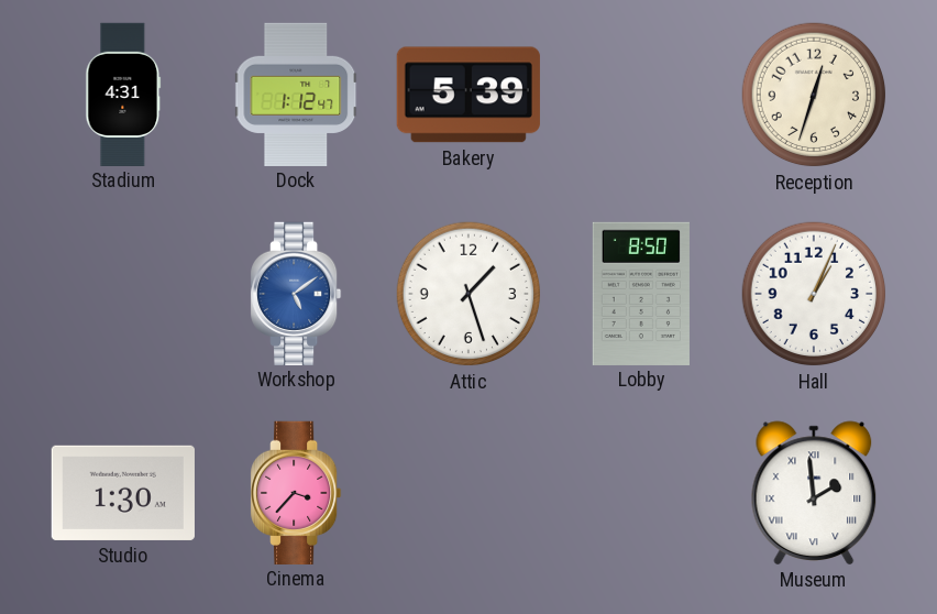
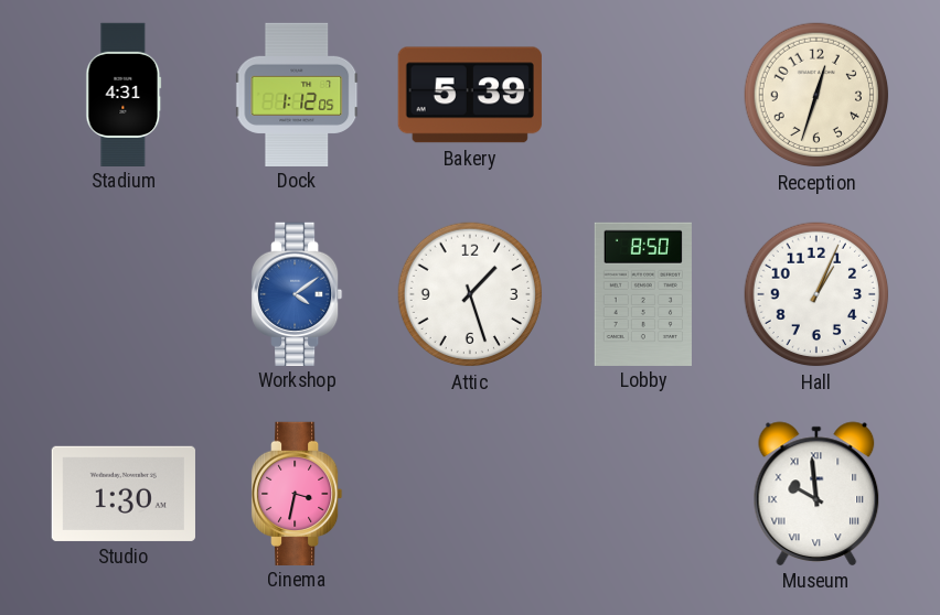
Dock: 1:12:47 -> 1:12:05
Workshop: 5:09 -> 4:09
Cinema: 3:37 -> 3:32
Museum: 1:59 -> 9:59
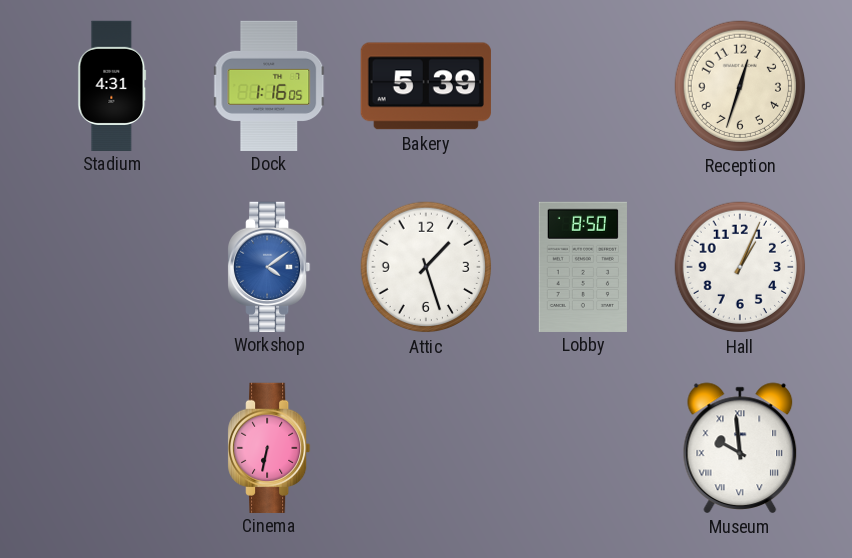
Dock: 1:12 -> 1:16
Studio: 1:30 -> none
Cinema: 3:32 -> 6:32
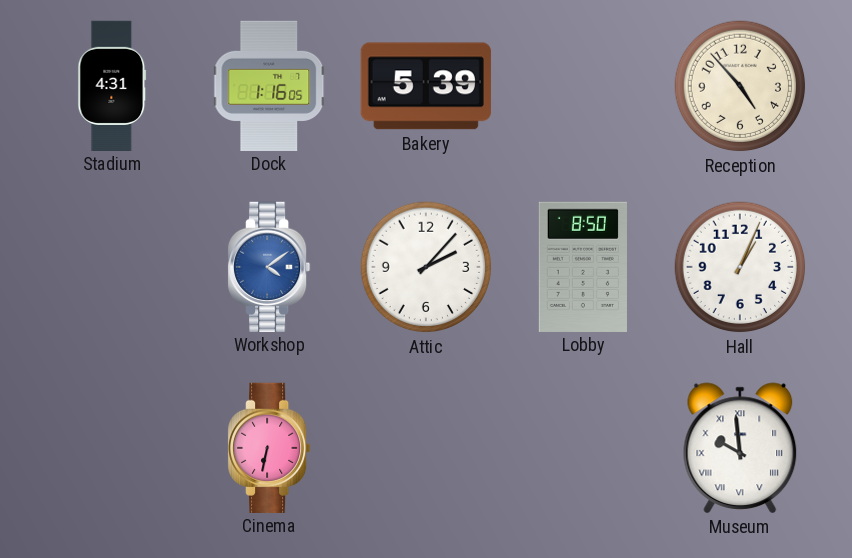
Reception: 12:33 -> 4:53
Attic: 1:27 -> 2:07
